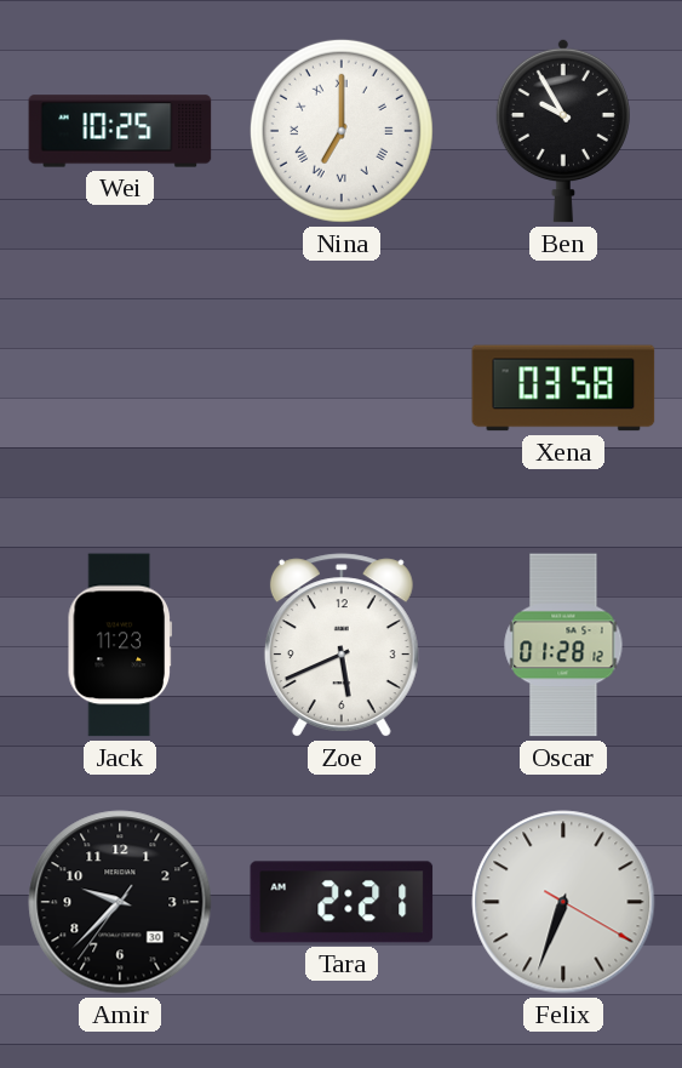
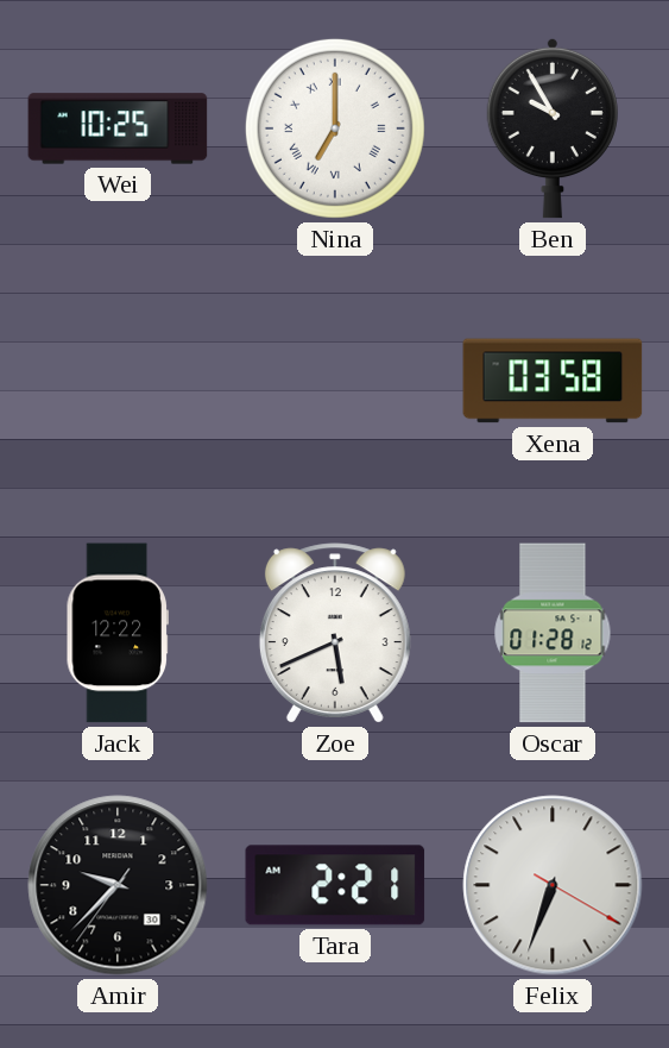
Jack: 11:23 -> 12:22
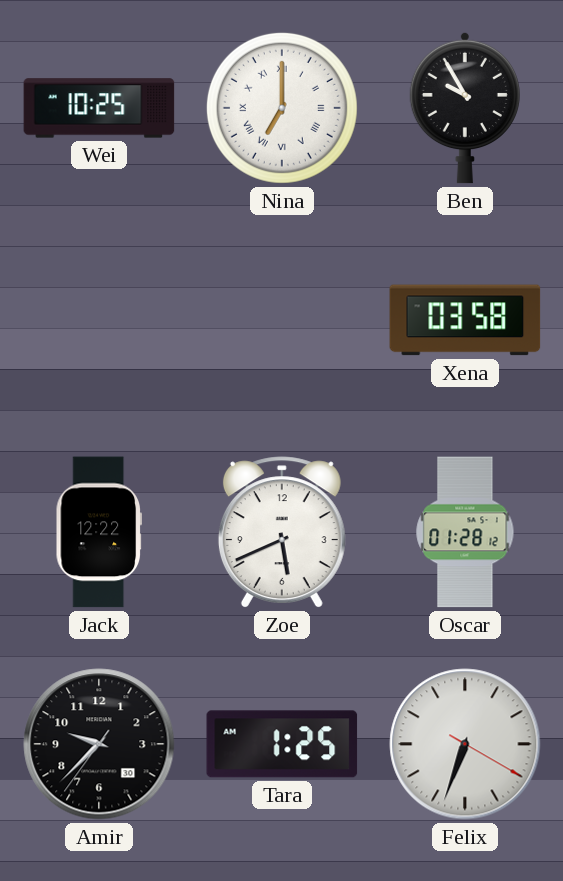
Tara: 2:21 -> 1:25
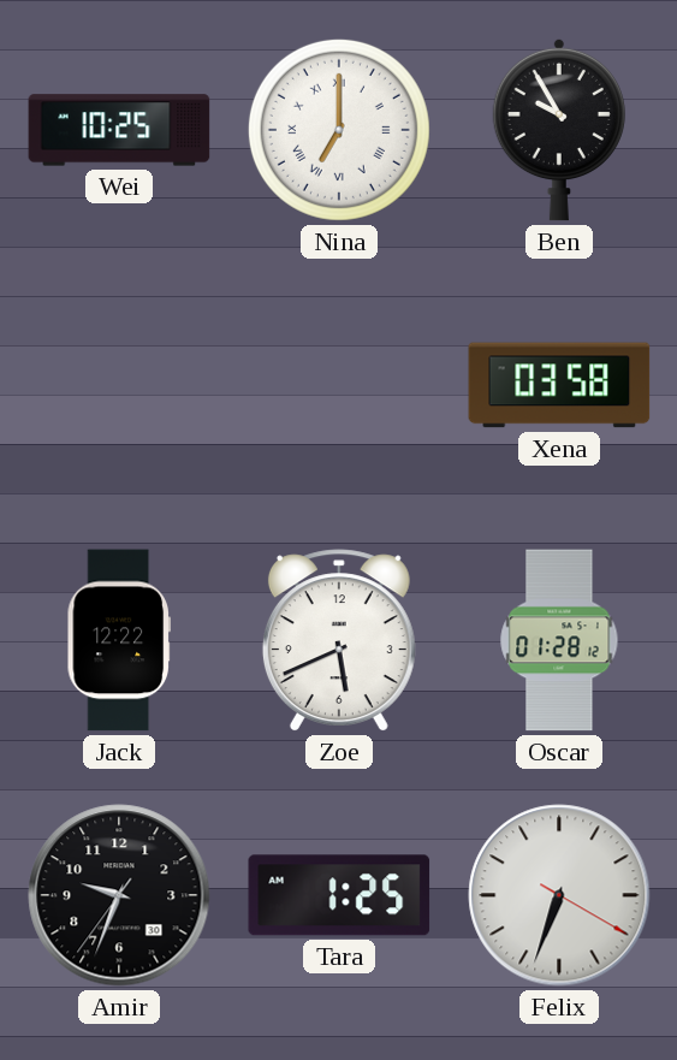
Amir: 9:37 -> 9:33
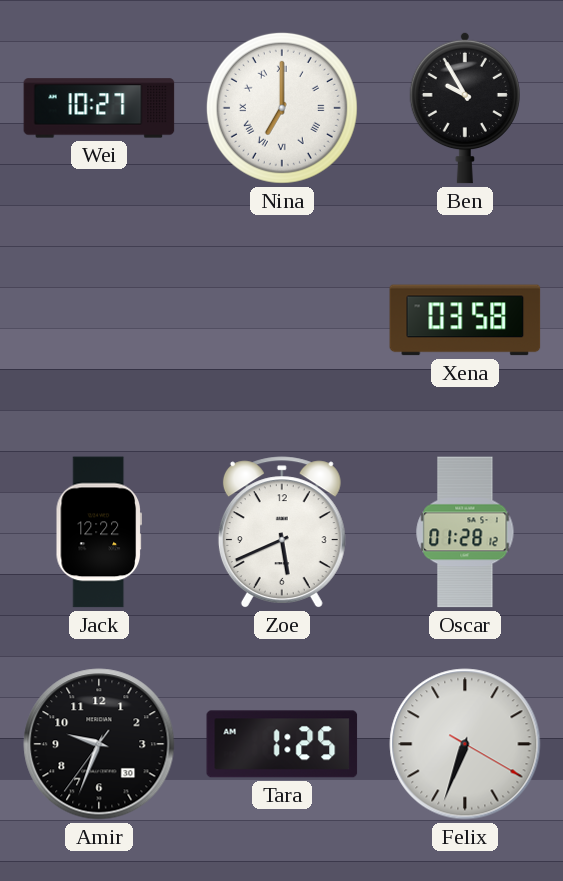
Wei: 10:25 -> 10:27
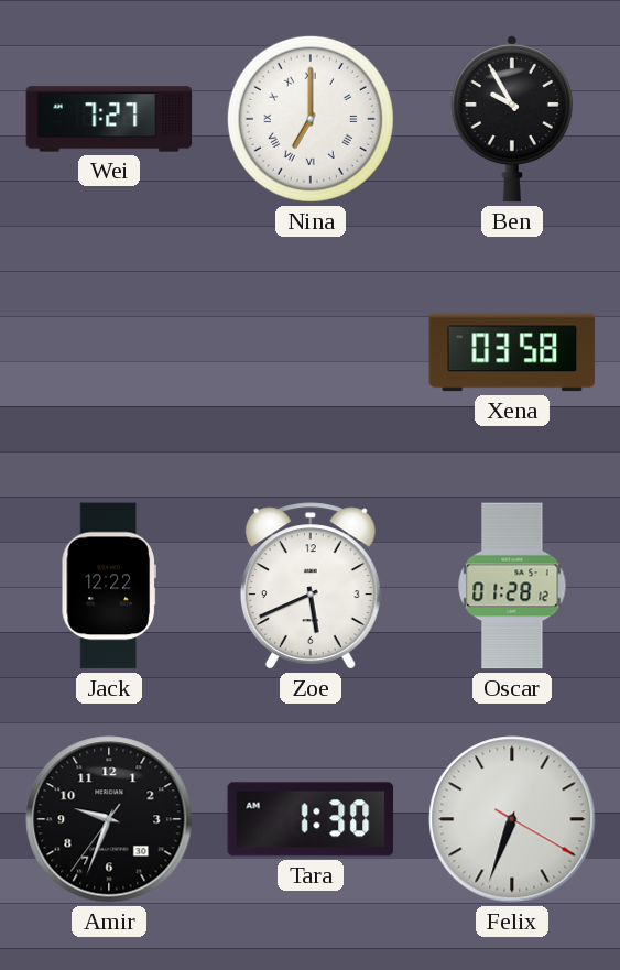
Wei: 10:27 -> 7:27
Tara: 1:25 -> 1:30
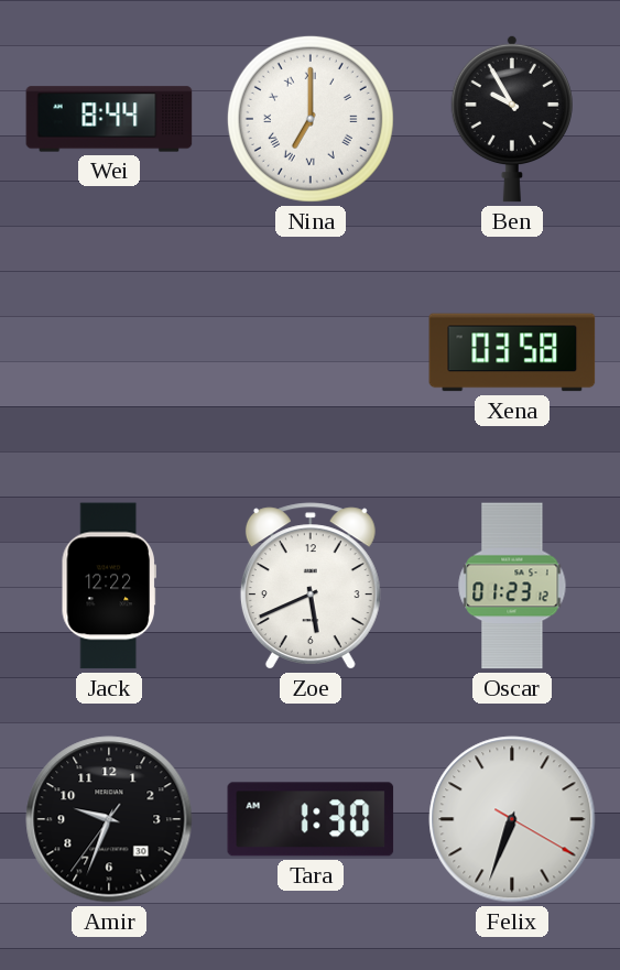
Wei: 7:27 -> 8:44
Oscar: 01:28 -> 01:23
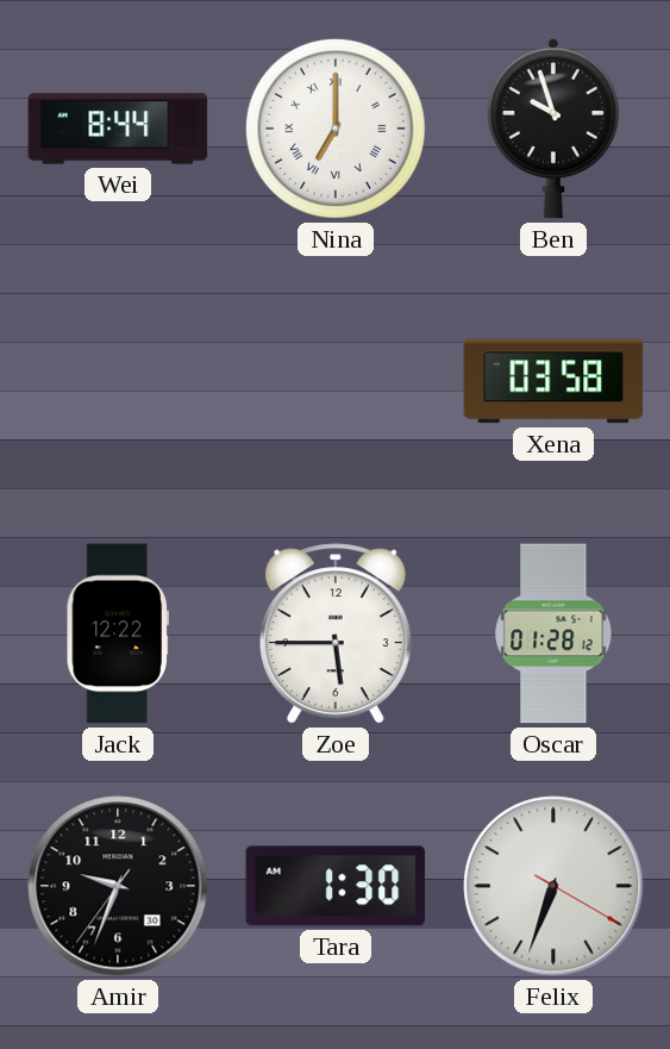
Ben: 9:55 -> 9:57
Zoe: 5:41 -> 5:45
Oscar: 01:23 -> 01:28
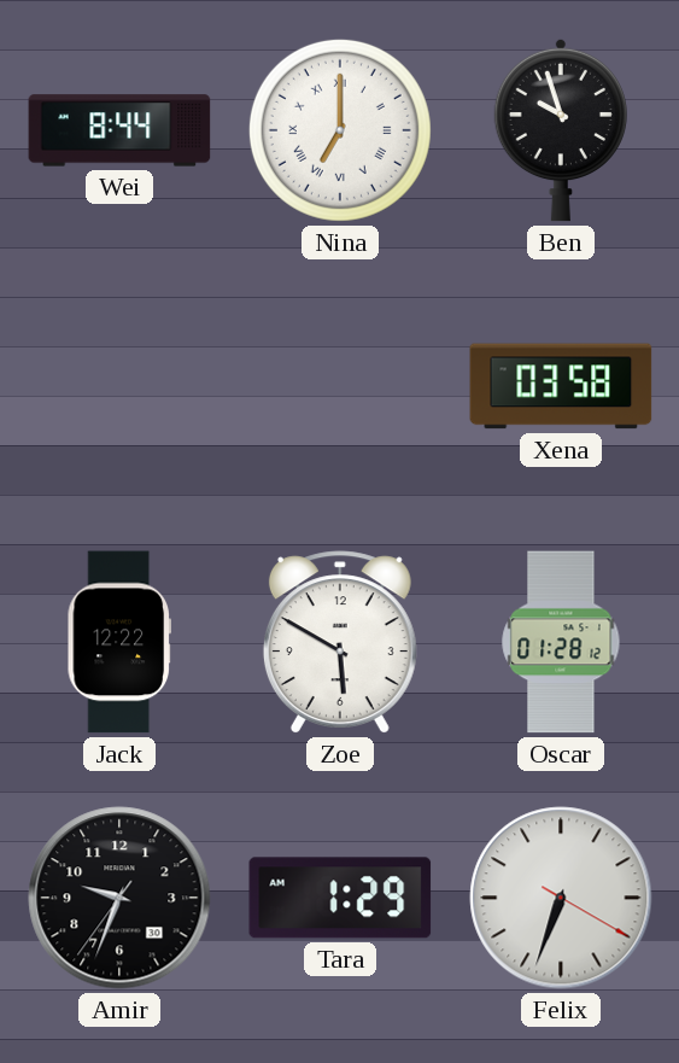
Zoe: 5:45 -> 5:50
Tara: 1:30 -> 1:29
